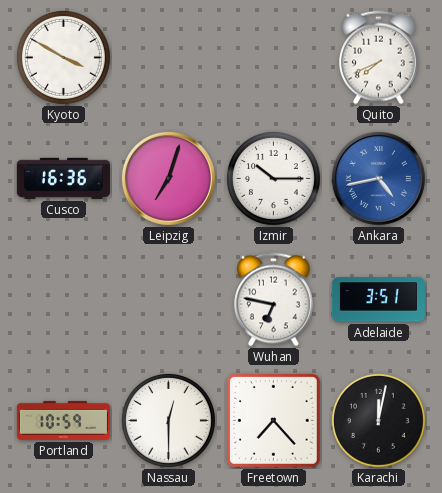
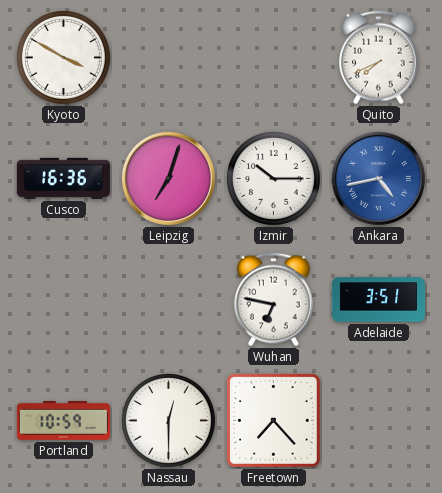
Karachi: 12:02 -> none
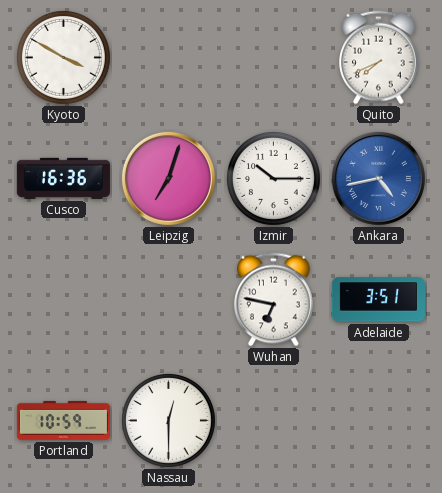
Freetown: 7:23 -> none
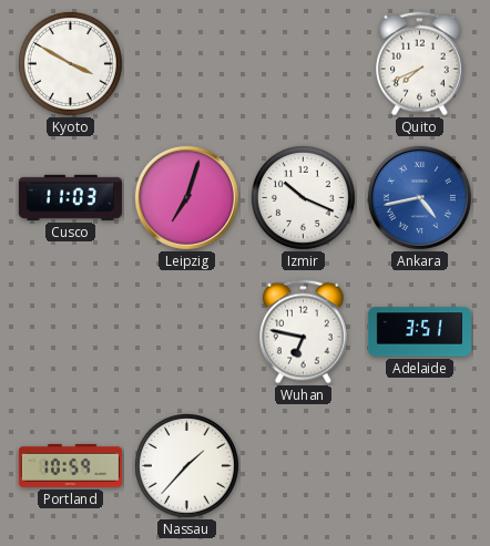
Cusco: 16:36 -> 11:03
Izmir: 10:15 -> 10:19
Nassau: 12:30 -> 1:37
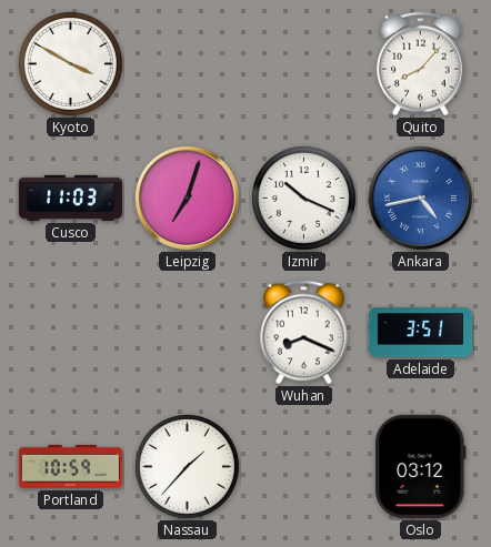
Quito: 7:41 -> 8:07
Wuhan: 6:47 -> 8:19
Oslo: none -> 03:12
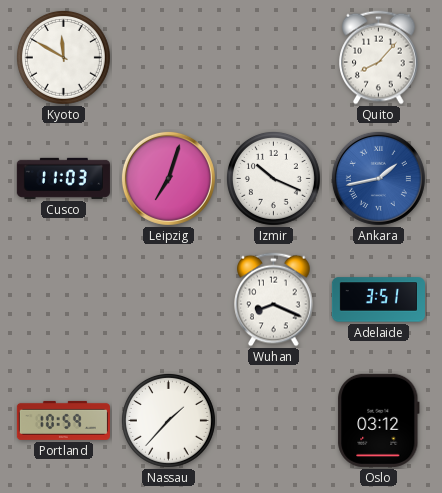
Kyoto: 3:50 -> 11:50
Ankara: 4:43 -> 1:43
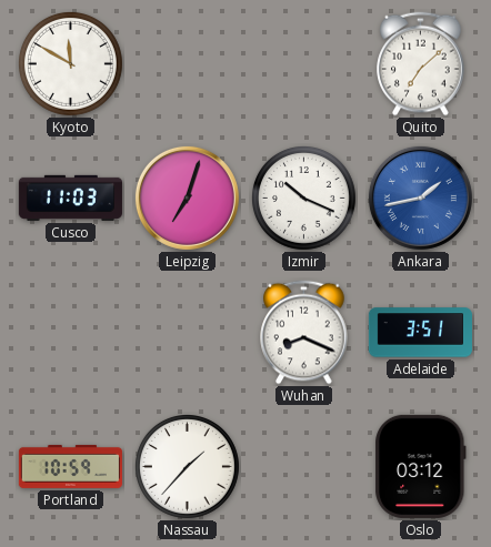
Quito: 8:07 -> 7:08
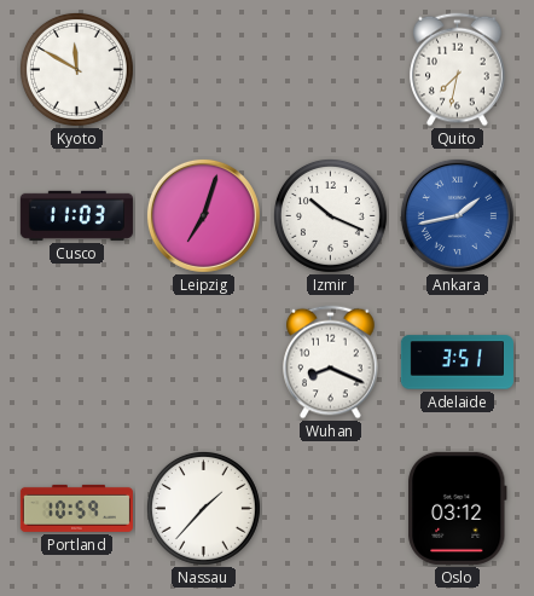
Quito: 7:08 -> 7:32
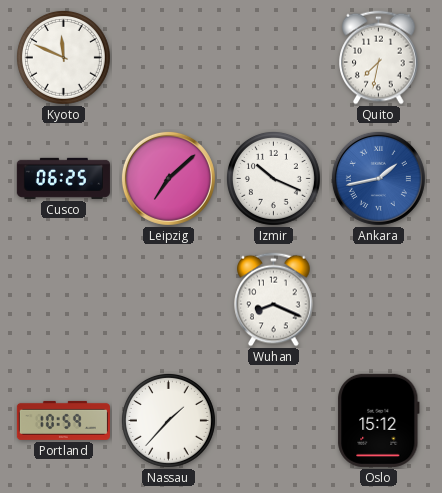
Kyoto: 11:50 -> 11:49
Cusco: 11:03 -> 06:25
Leipzig: 7:03 -> 7:08
Adelaide: 3:51 -> none
Oslo: 03:12 -> 15:12
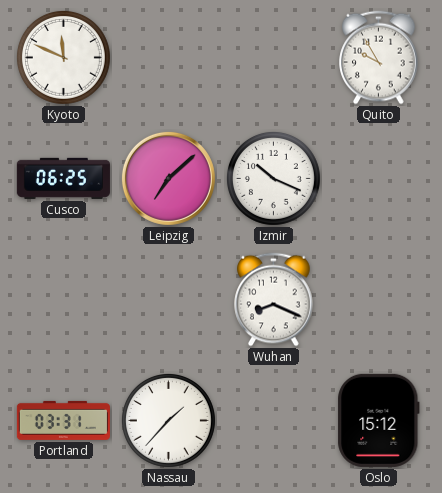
Quito: 7:32 -> 9:55
Ankara: 1:43 -> none
Portland: 10:59 -> 03:31
